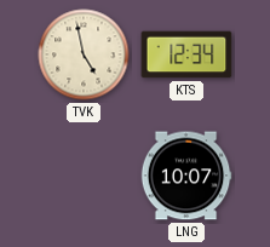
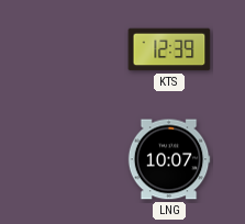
TVK: 4:58 -> none
KTS: 12:34 -> 12:39
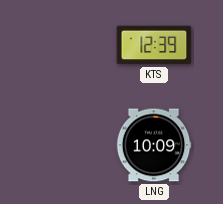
LNG: 10:07 -> 10:09
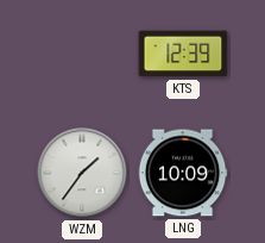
WZM: none -> 1:36
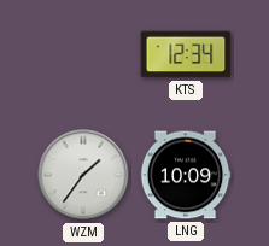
KTS: 12:39 -> 12:34
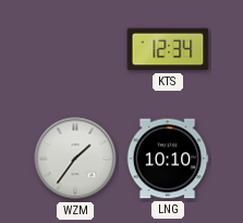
LNG: 10:09 -> 10:10
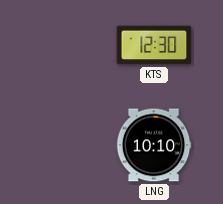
KTS: 12:34 -> 12:30
WZM: 1:36 -> none
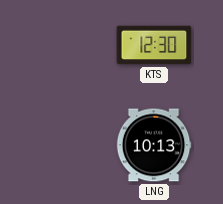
LNG: 10:10 -> 10:13
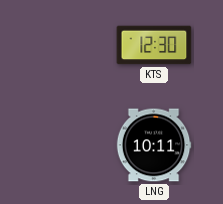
LNG: 10:13 -> 10:11
